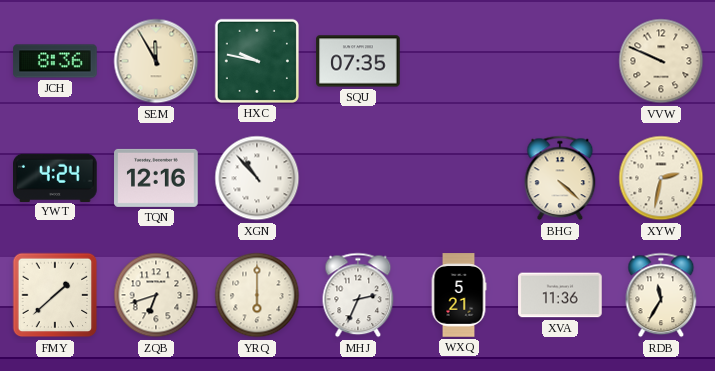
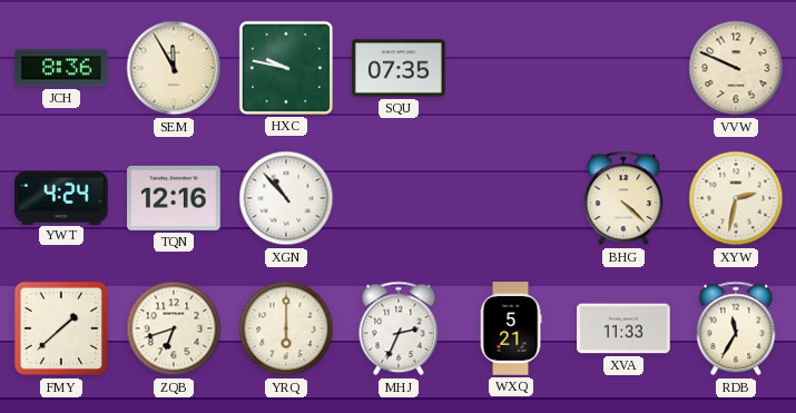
XVA: 11:36 -> 11:33
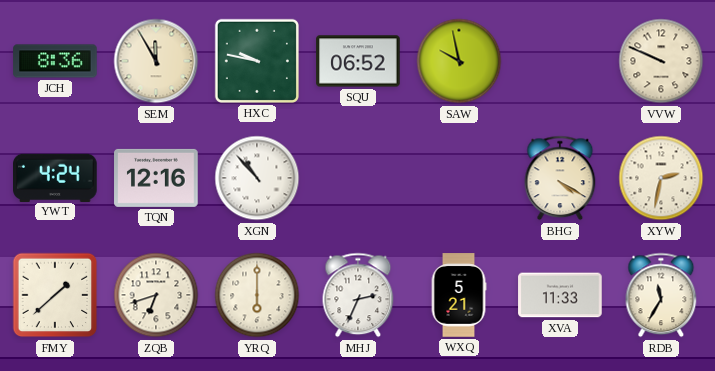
SQU: 07:35 -> 06:52
SAW: none -> 9:58
BHG: 4:22 -> 4:20
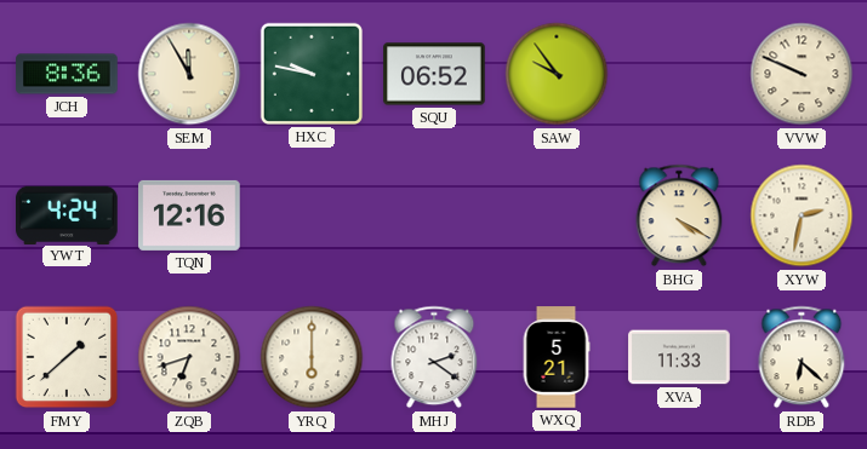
SAW: 9:58 -> 9:54
XGN: 10:53 -> none
MHJ: 2:34 -> 2:21
RDB: 11:35 -> 6:22
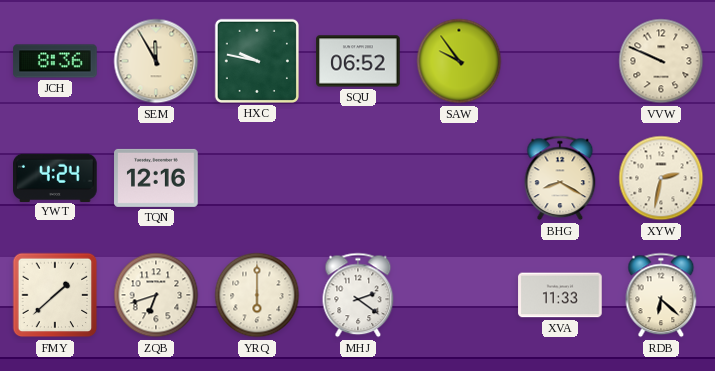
BHG: 4:20 -> 8:20
WXQ: 5:21 -> none
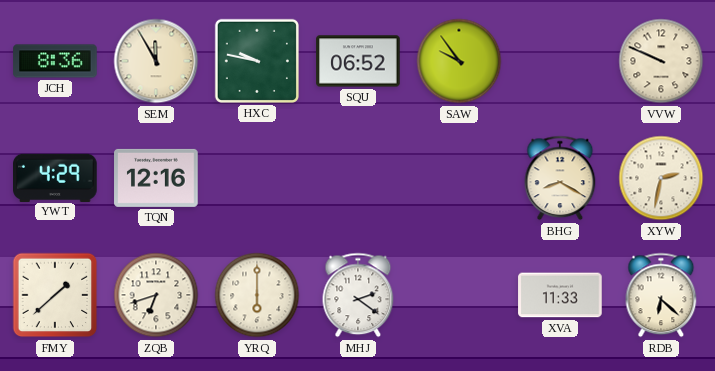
YWT: 4:24 -> 4:29
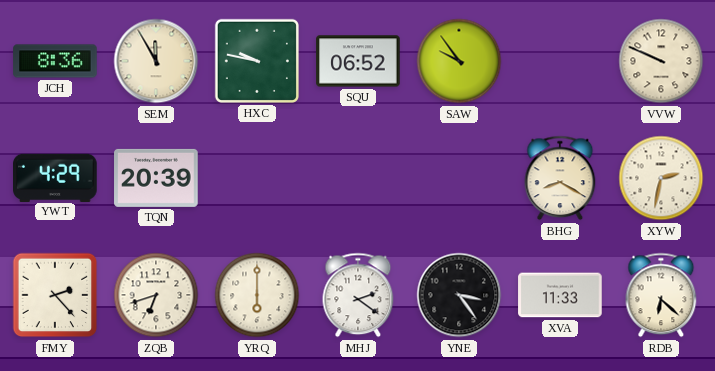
TQN: 12:16 -> 20:39
FMY: 1:38 -> 2:23
YNE: none -> 3:24
